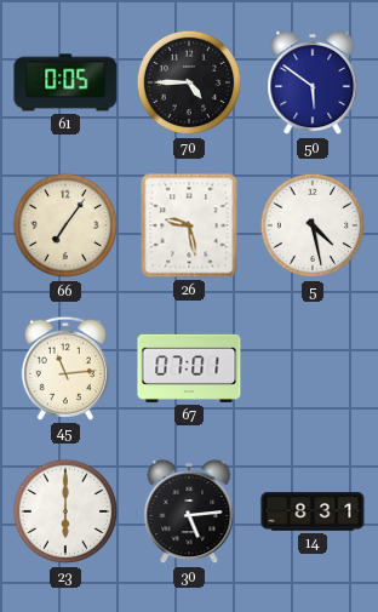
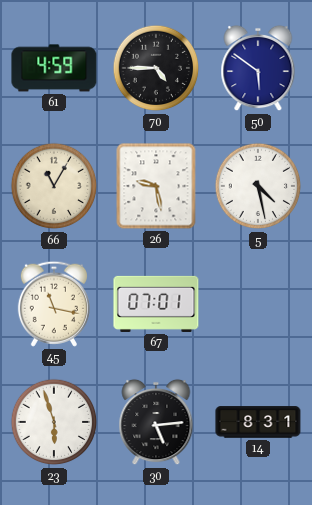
61: 0:05 -> 4:59
66: 7:06 -> 11:05
45: 11:14 -> 11:17
23: 6:00 -> 5:57
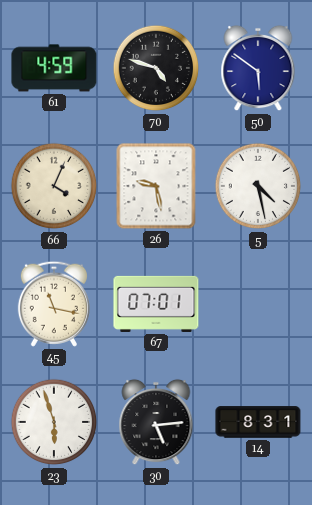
70: 4:45 -> 4:48
66: 11:05 -> 4:04
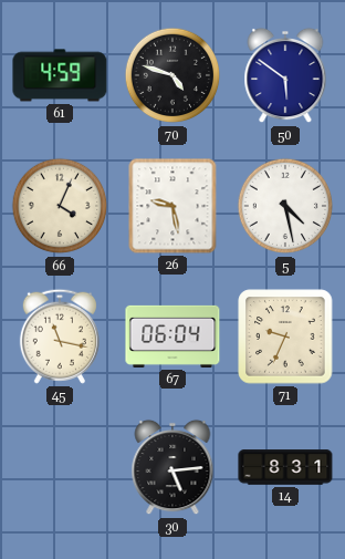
67: 07:01 -> 06:04
71: none -> 9:34
23: 5:57 -> none
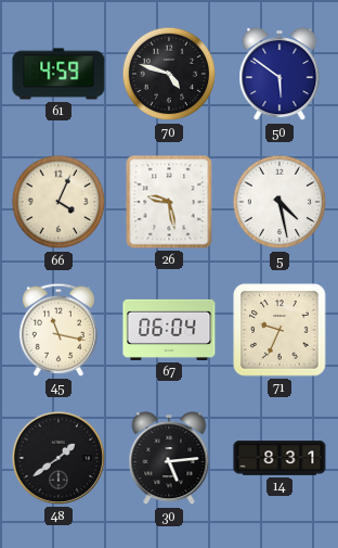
48: none -> 1:39
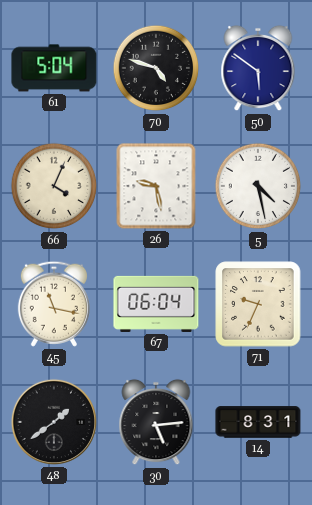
61: 4:59 -> 5:04
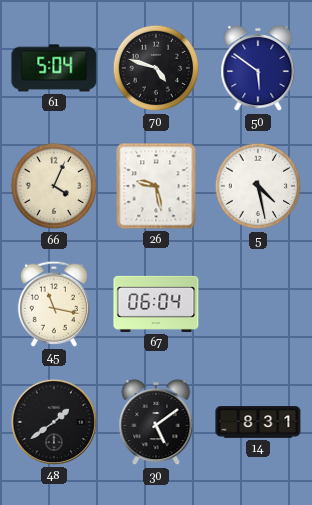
71: 9:34 -> none
30: 5:14 -> 5:09
